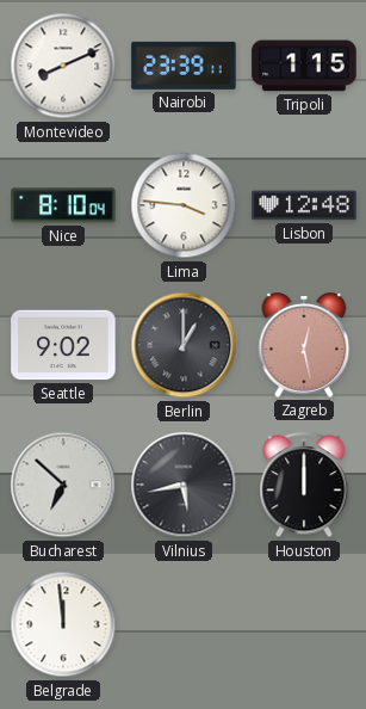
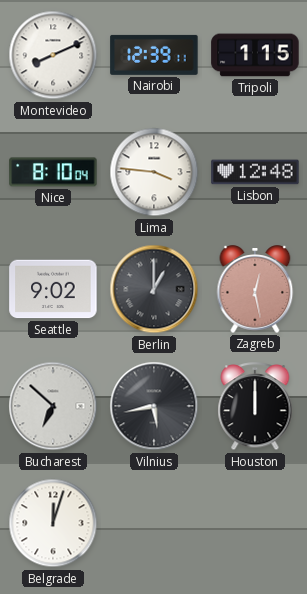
Nairobi: 23:39 -> 12:39
Belgrade: 11:59 -> 12:03
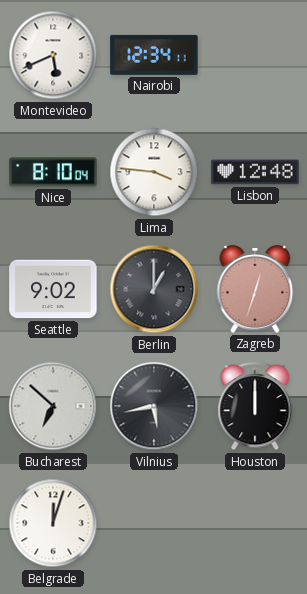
Montevideo: 8:11 -> 5:41
Nairobi: 12:39 -> 12:34
Tripoli: 1:15 -> none
Zagreb: 12:28 -> 12:33
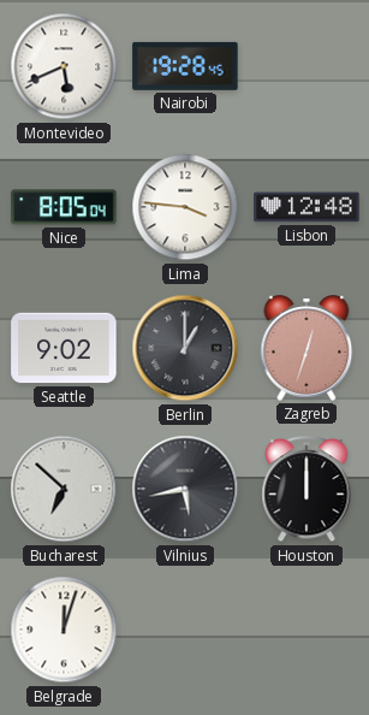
Nairobi: 12:34 -> 19:28
Nice: 8:10 -> 8:05
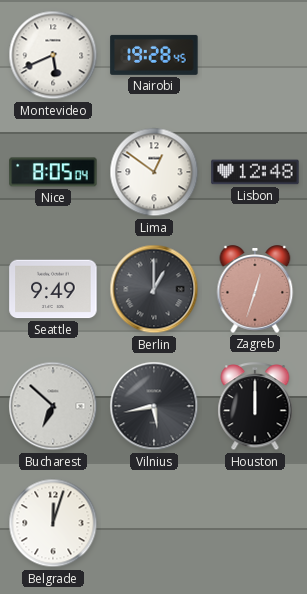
Lima: 3:46 -> 12:51
Seattle: 9:02 -> 9:49
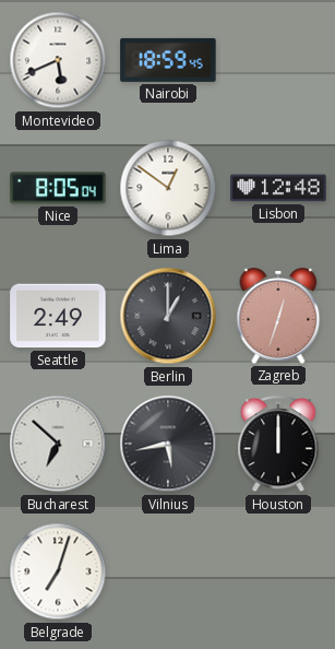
Nairobi: 19:28 -> 18:59
Seattle: 9:49 -> 2:49
Belgrade: 12:03 -> 7:03
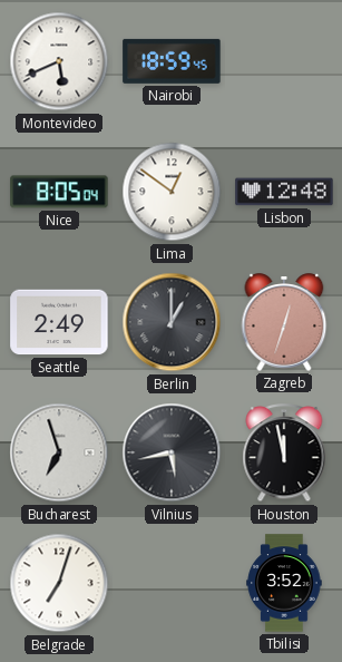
Bucharest: 6:52 -> 6:57
Houston: 12:00 -> 11:58
Tbilisi: none -> 3:52
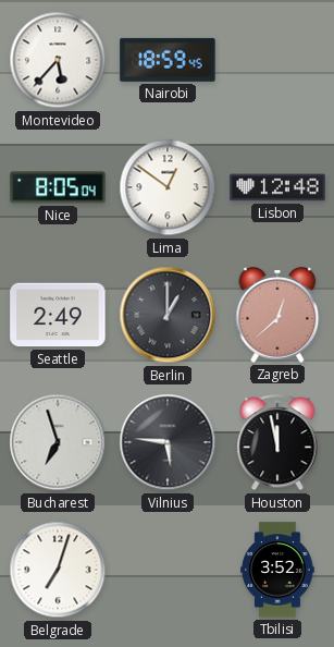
Montevideo: 5:41 -> 5:37
Zagreb: 12:33 -> 12:38
Vilnius: 5:43 -> 5:46
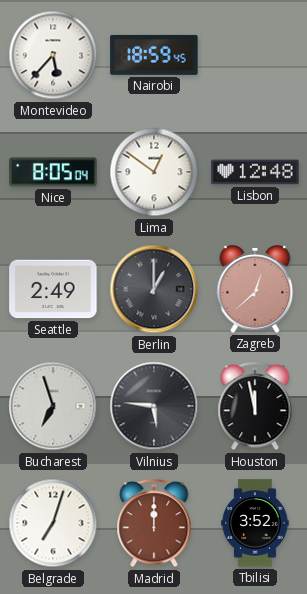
Madrid: none -> 12:00
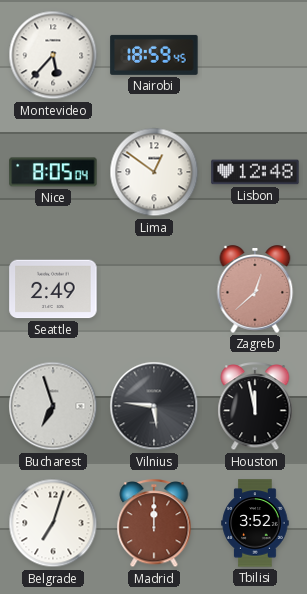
Berlin: 1:00 -> none
